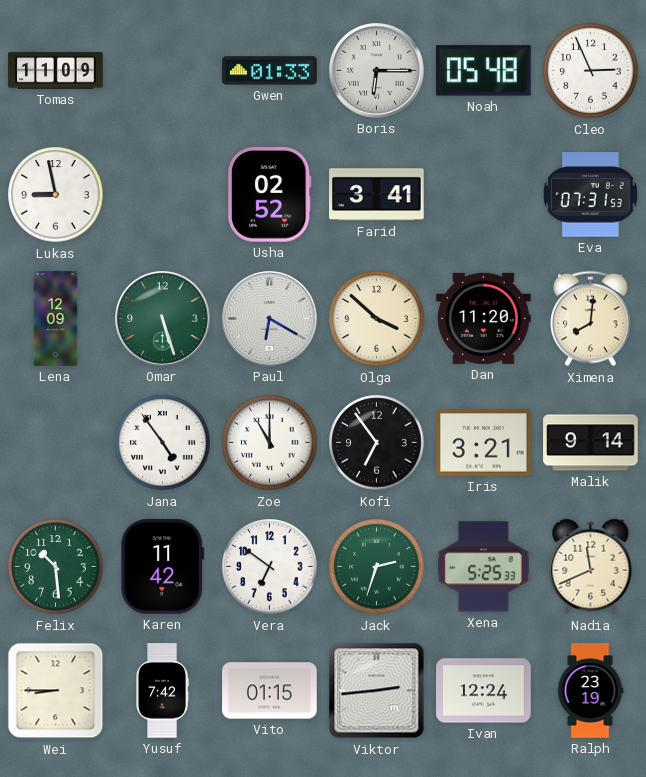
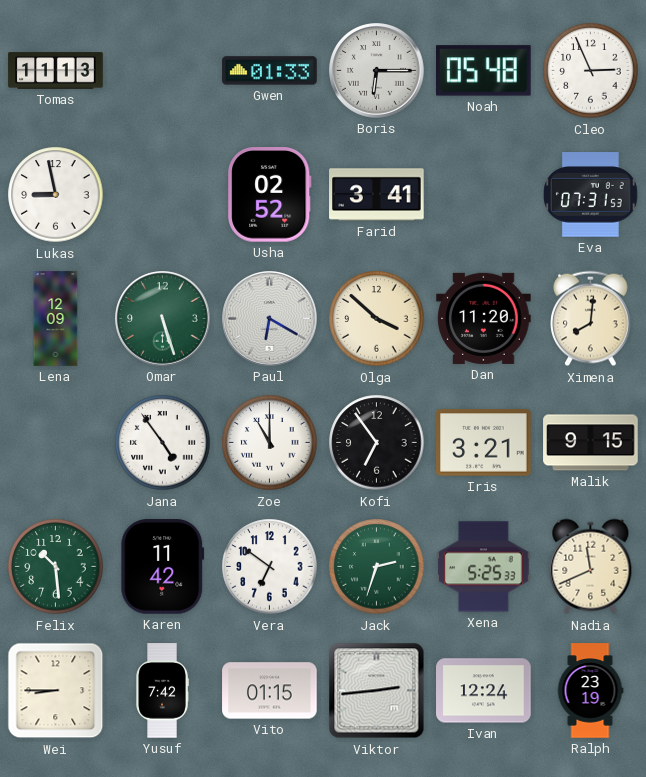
Tomas: 11:09 -> 11:13
Malik: 9:14 -> 9:15
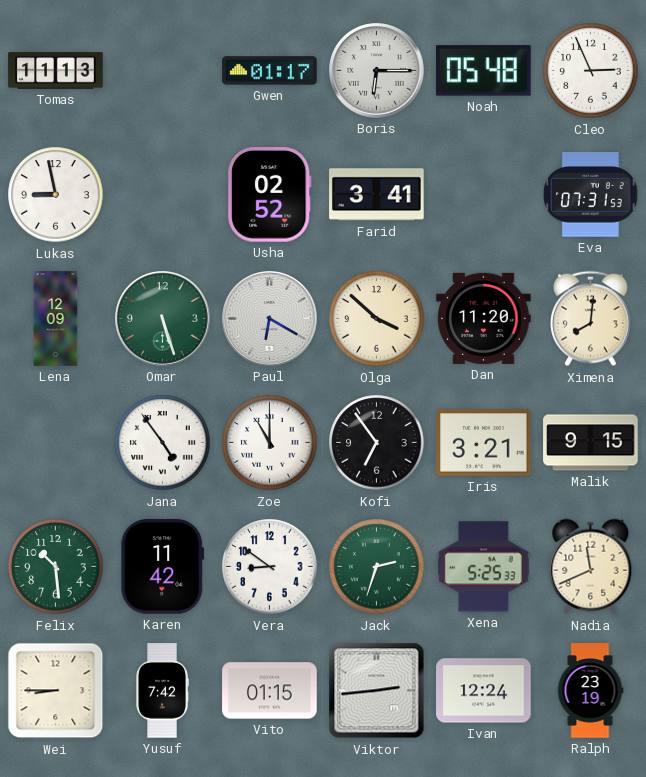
Gwen: 01:33 -> 01:17
Vera: 6:51 -> 8:51
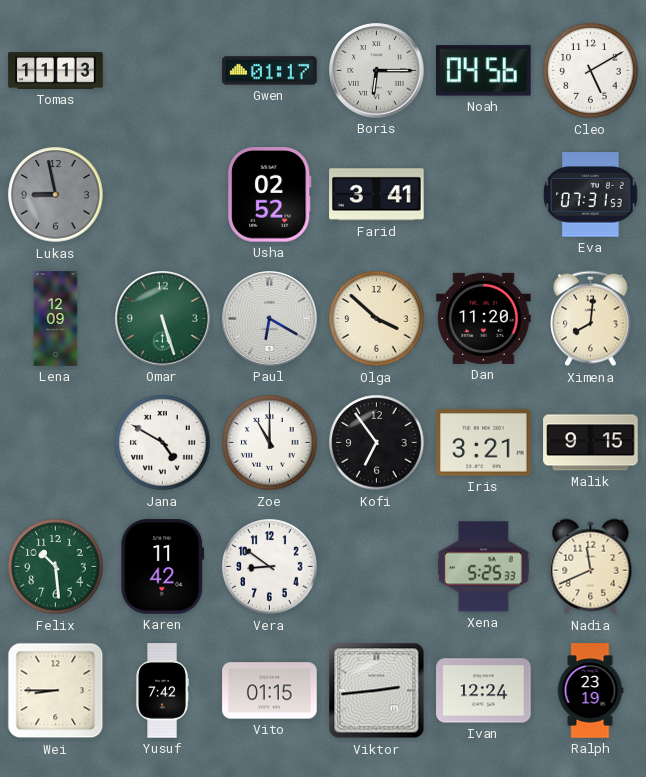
Noah: 05:48 -> 04:56
Cleo: 2:56 -> 5:10
Lukas dial: white -> grey
Jana: 4:54 -> 4:50
Jack: 2:33 -> none
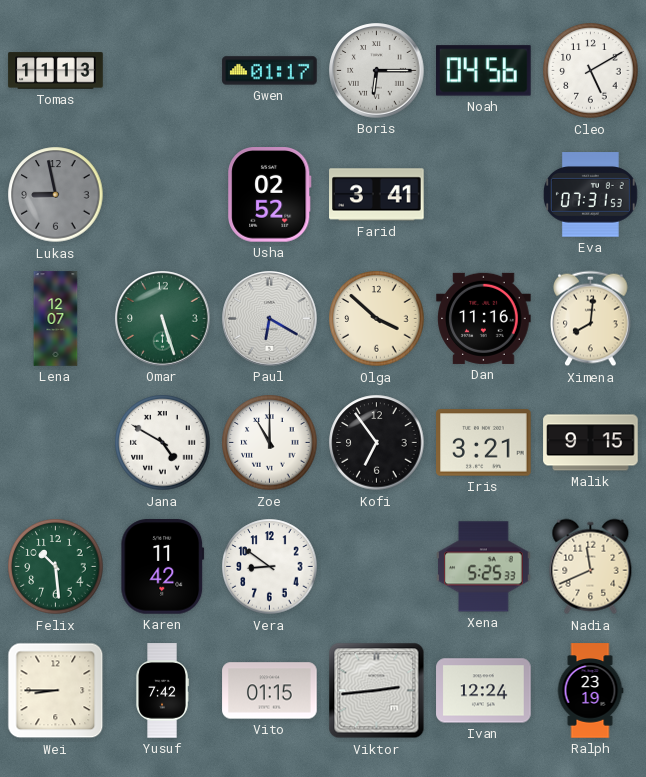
Lena: 12:09 -> 12:07
Dan: 11:20 -> 11:16
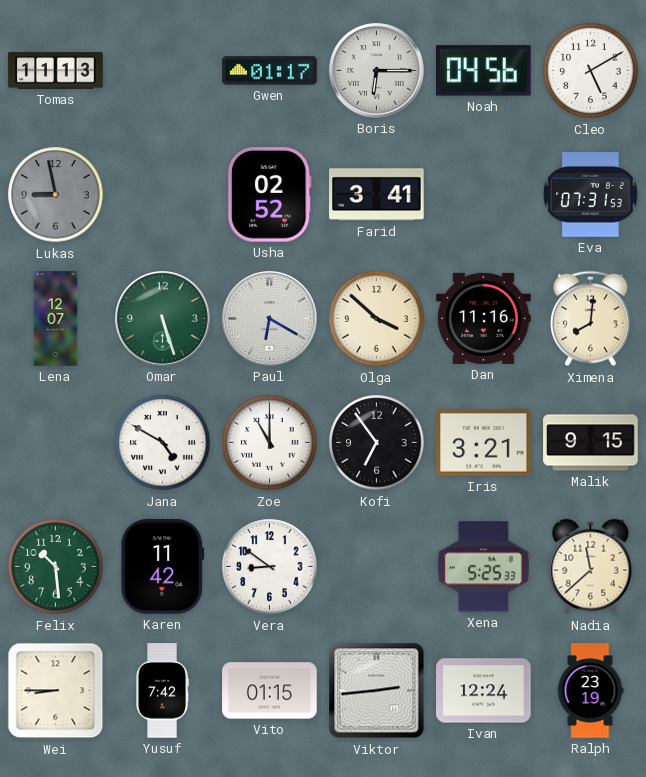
Nadia: 11:41 -> 11:38
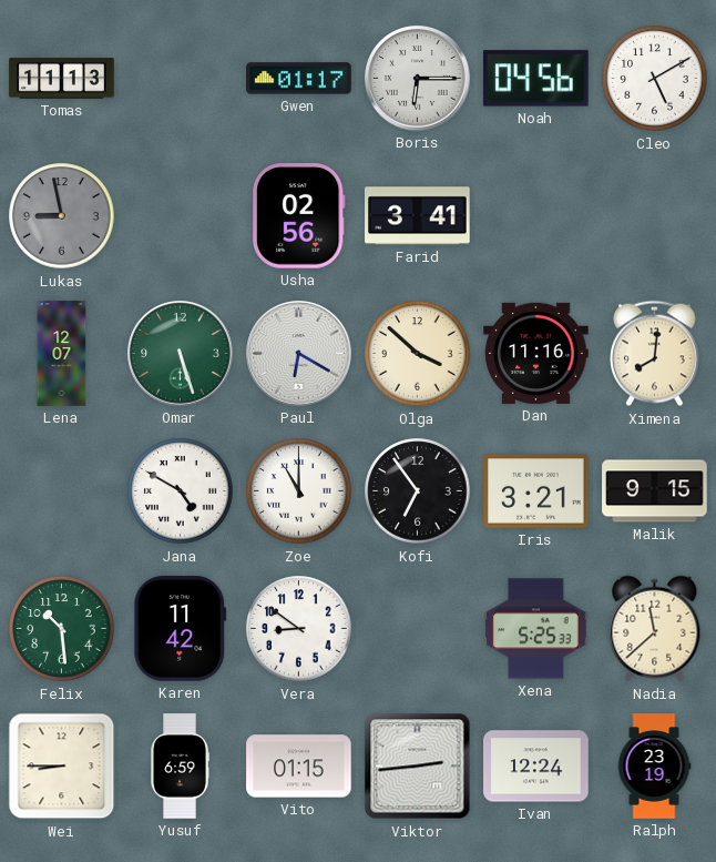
Usha: 02:52 -> 02:56
Eva: 07:31 -> none
Yusuf: 7:42 -> 6:59
